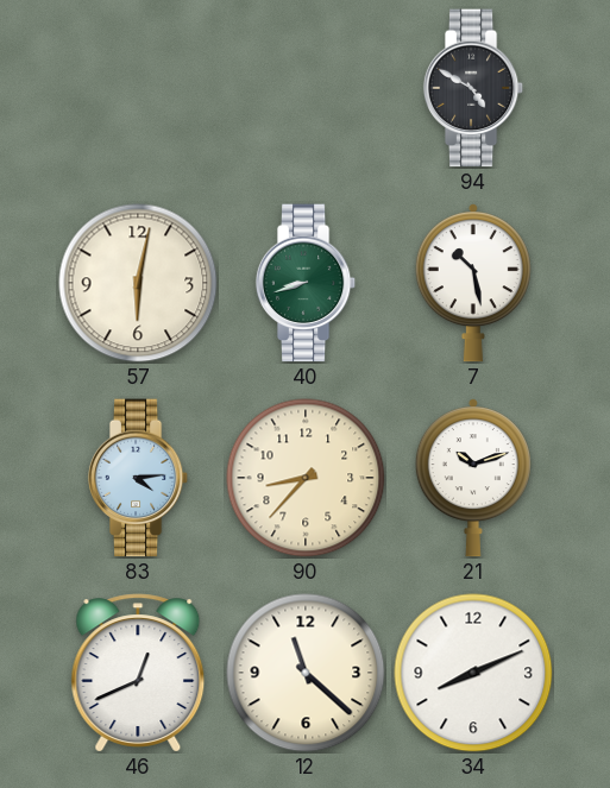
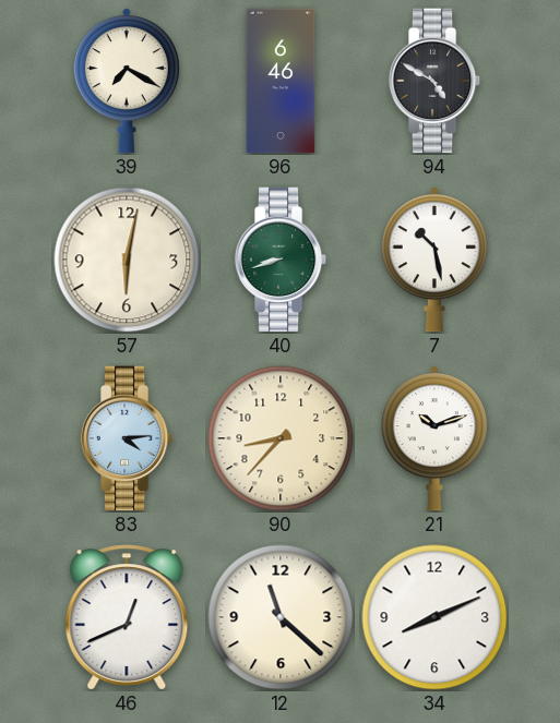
39: none -> 7:20
96: none -> 6:46
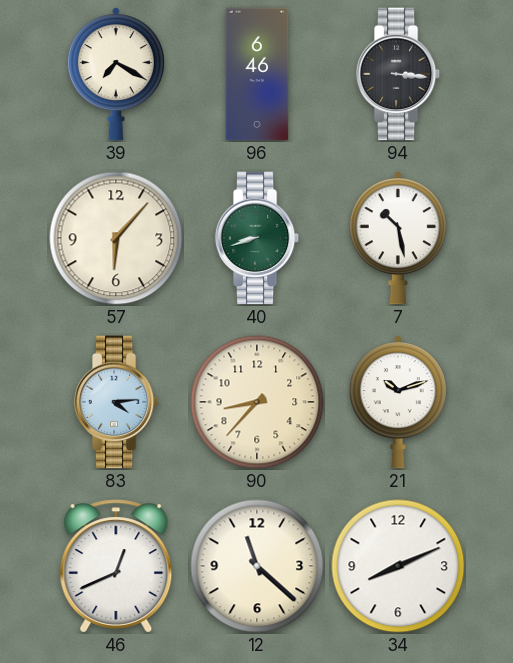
94: 4:50 -> 3:16
57: 6:02 -> 6:07
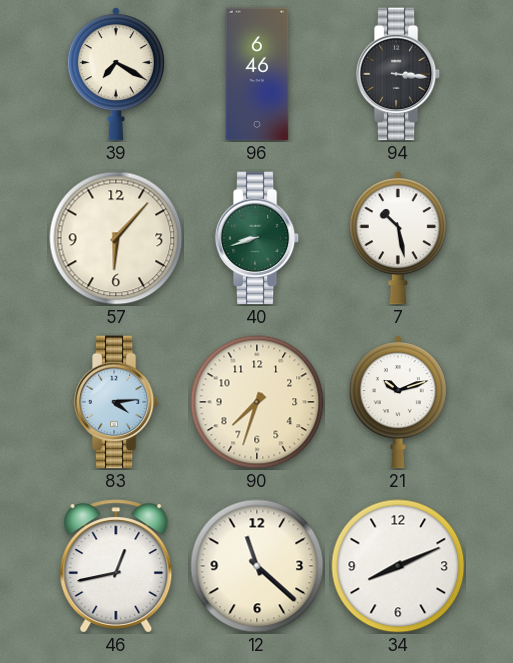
90: 8:37 -> 7:33
46: 12:41 -> 12:43
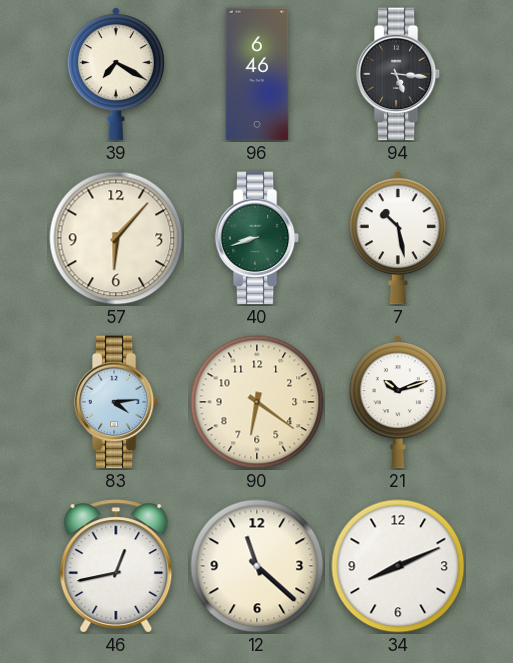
94: 3:16 -> 5:16
90: 7:33 -> 6:21
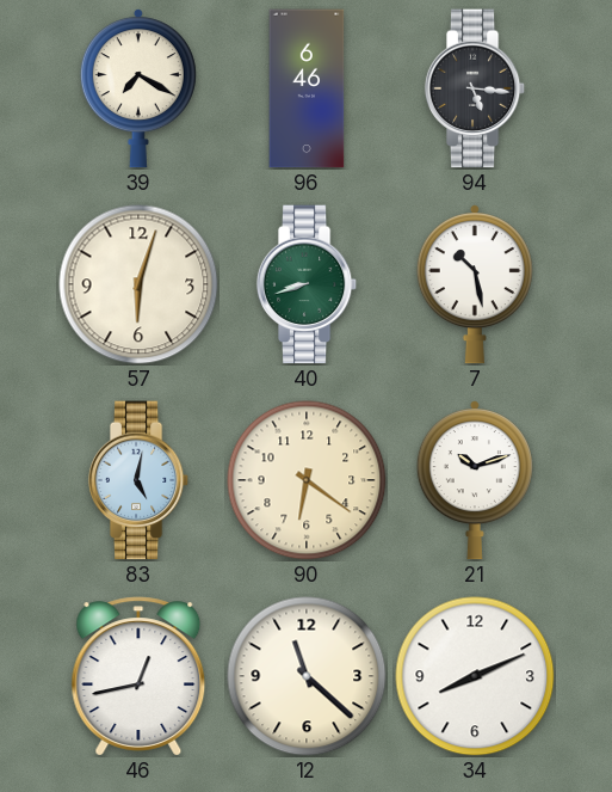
57: 6:07 -> 6:03
83: 4:14 -> 5:02
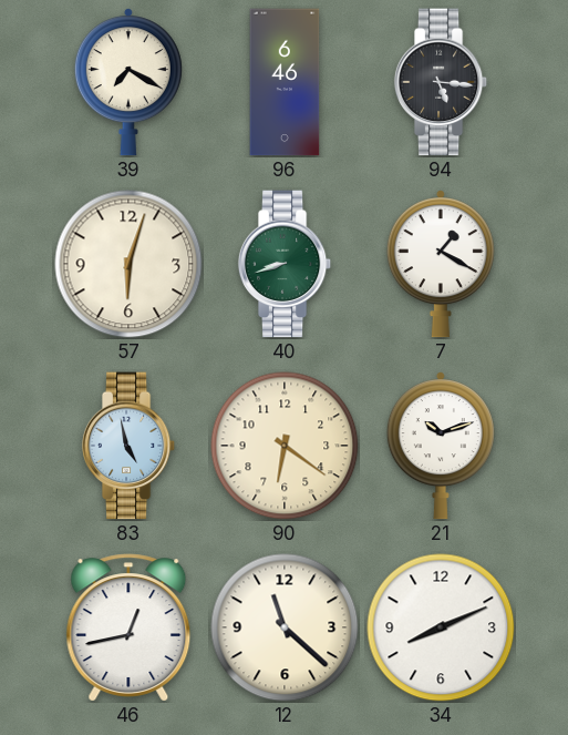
7: 10:28 -> 1:20
83: 5:02 -> 4:58
